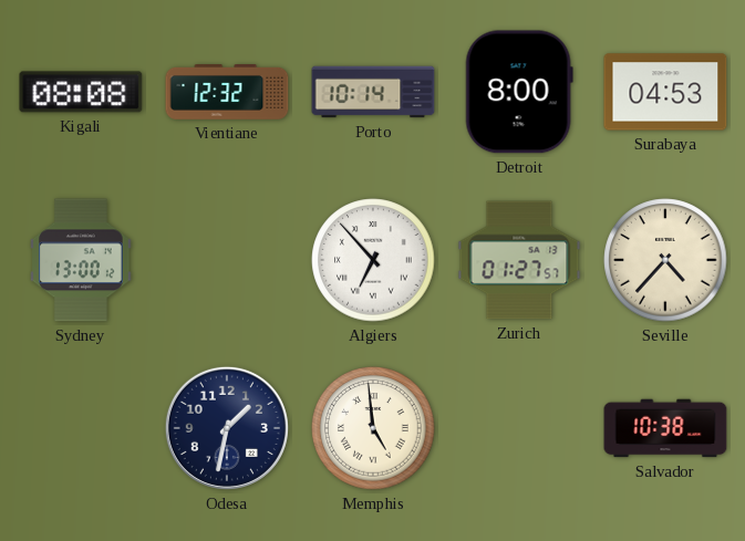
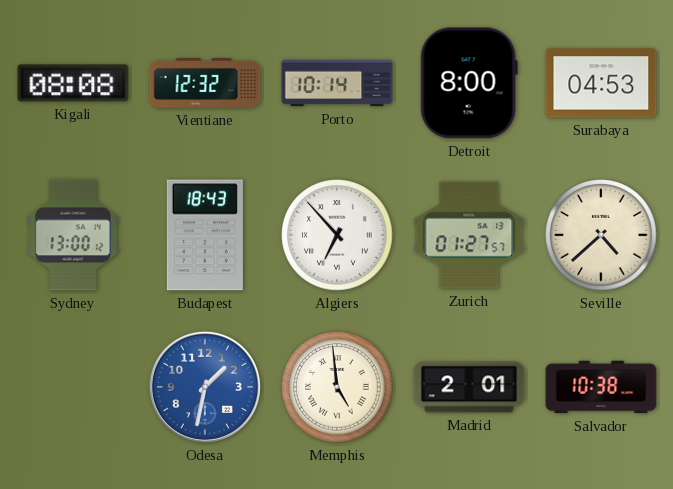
Budapest: none -> 18:43
Seville: 4:37 -> 4:38
Odesa dial: navy -> blue
Madrid: none -> 2:01
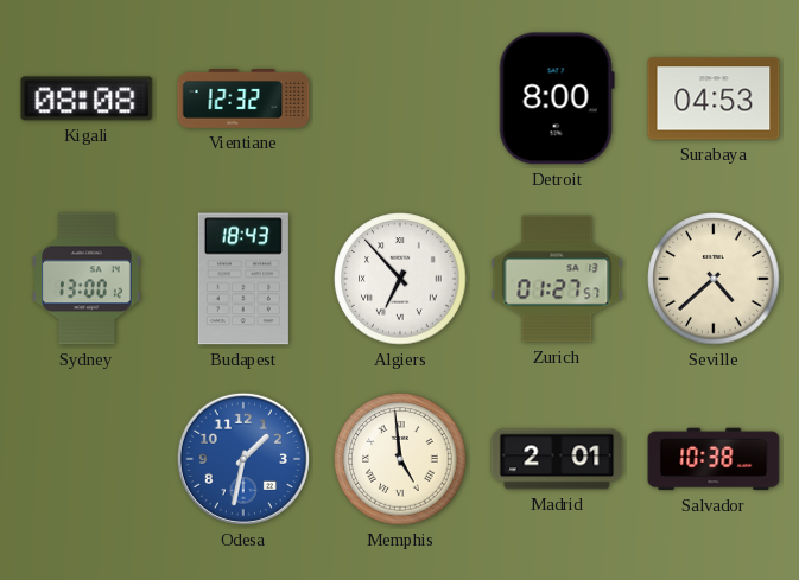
Porto: 10:14 -> none
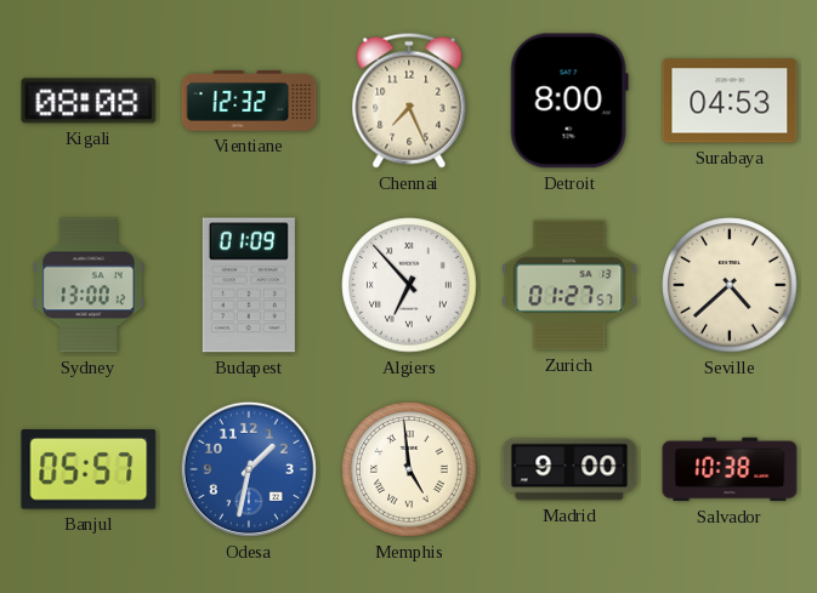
Chennai: none -> 7:26
Budapest: 18:43 -> 01:09
Banjul: none -> 05:57
Madrid: 2:01 -> 9:00
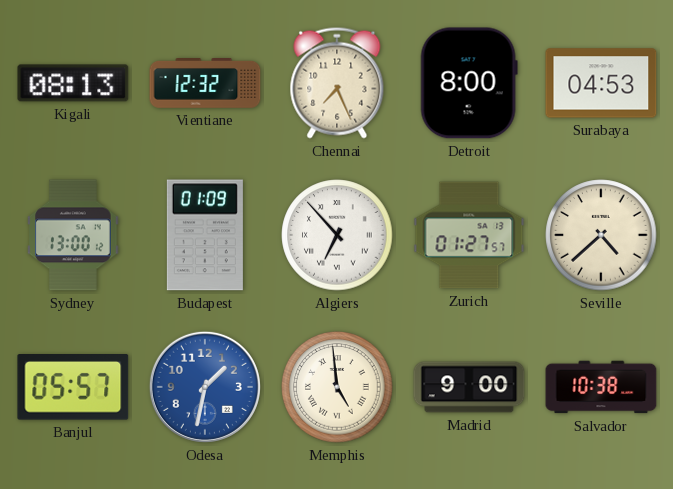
Kigali: 08:08 -> 08:13
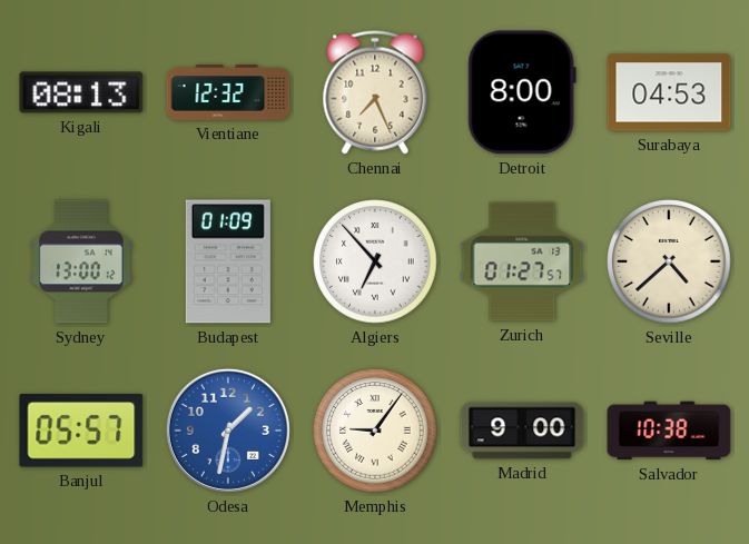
Memphis: 4:59 -> 9:06
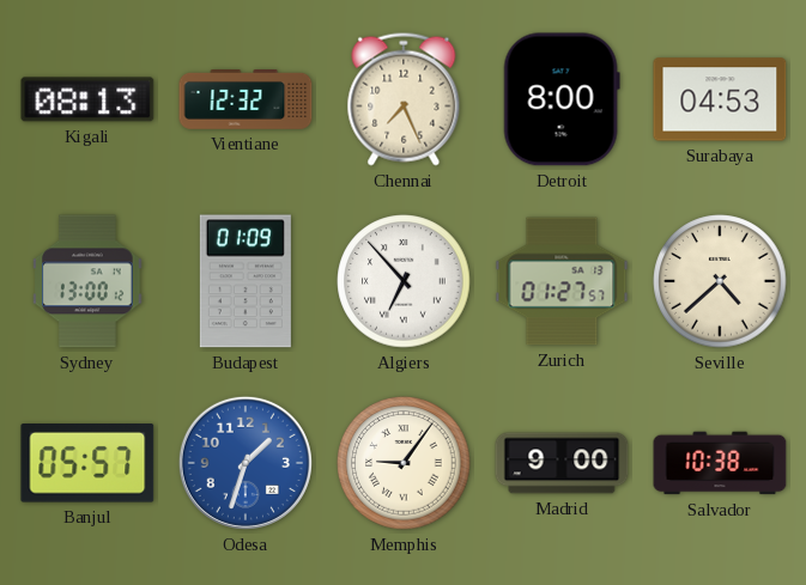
Odesa: 1:32 -> 1:33
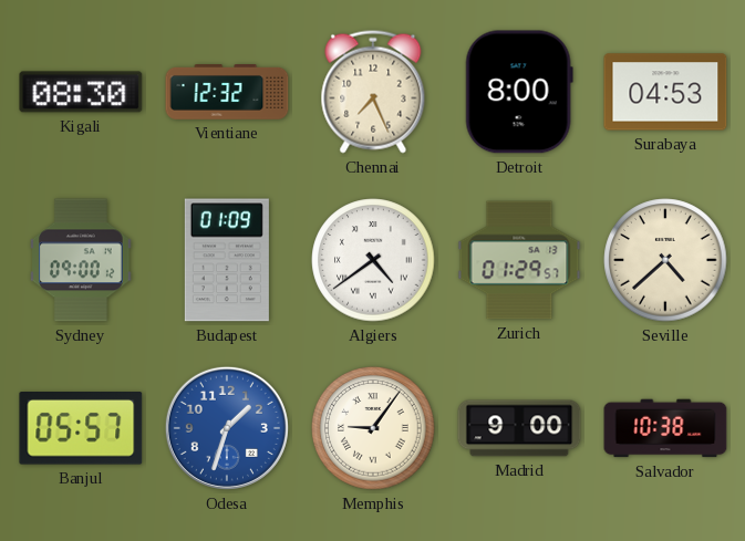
Kigali: 08:13 -> 08:30
Sydney: 13:00 -> 09:00
Algiers: 6:53 -> 4:39
Zurich: 01:27 -> 01:29
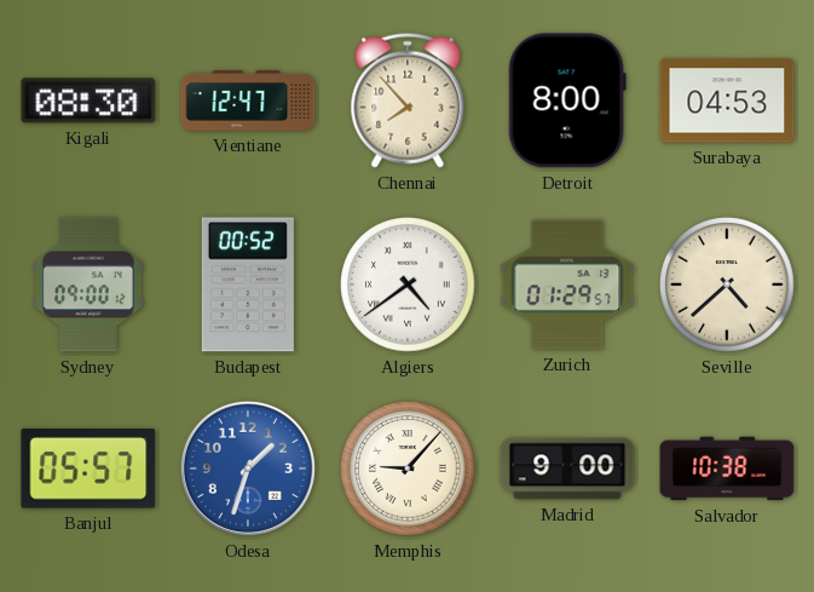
Vientiane: 12:32 -> 12:47
Chennai: 7:26 -> 7:53
Budapest: 01:09 -> 00:52
Memphis: 9:06 -> 9:07
